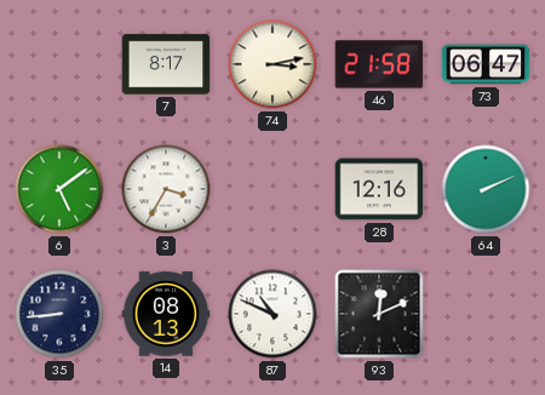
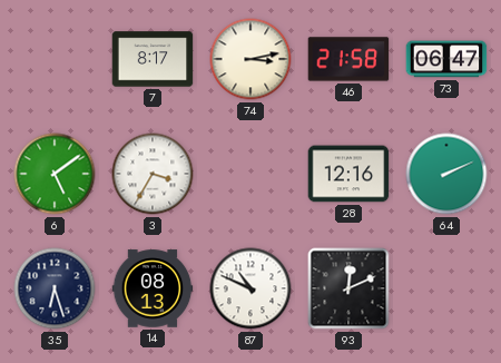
35: 8:44 -> 6:27
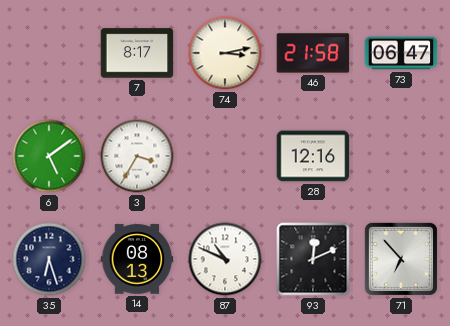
64: 2:11 -> none
71: none -> 6:53
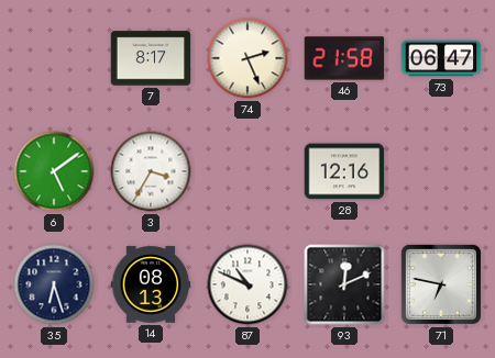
74: 3:13 -> 2:26
71: 6:53 -> 6:47
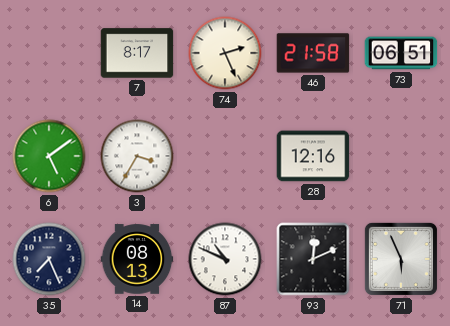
73: 06:47 -> 06:51
35: 6:27 -> 7:26
71: 6:47 -> 5:56
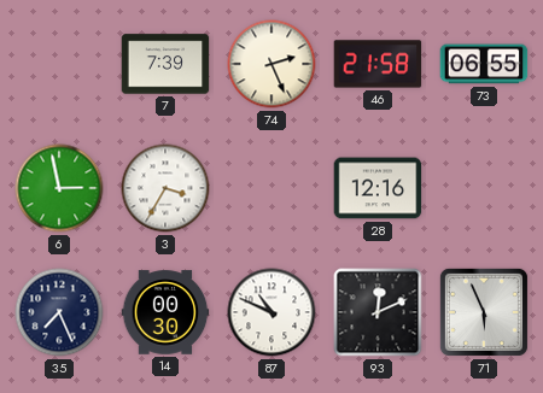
7: 8:17 -> 7:39
73: 06:51 -> 06:55
6: 5:09 -> 2:58
14: 08:13 -> 00:30
